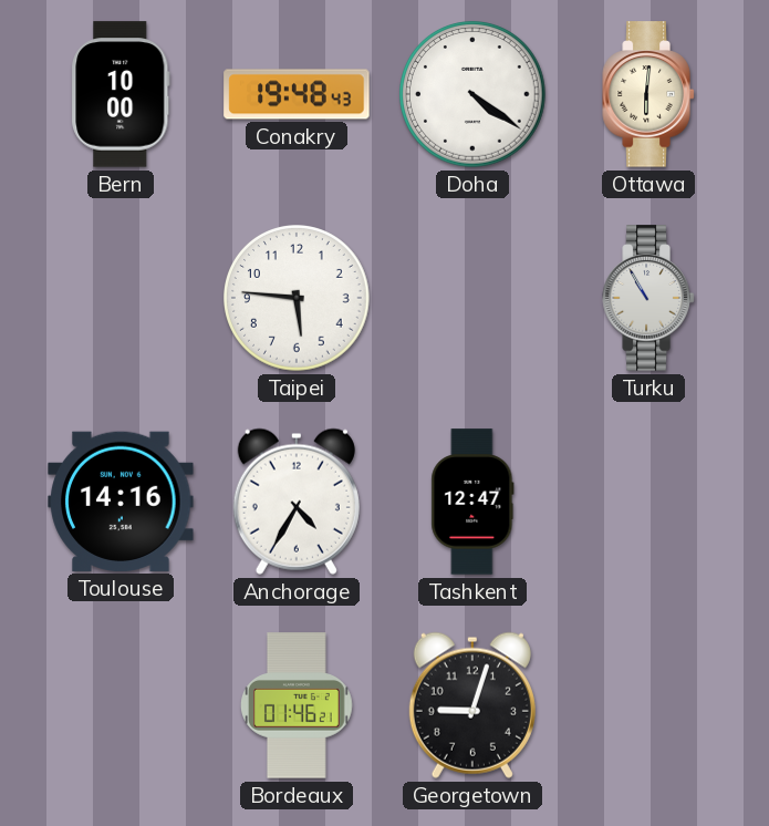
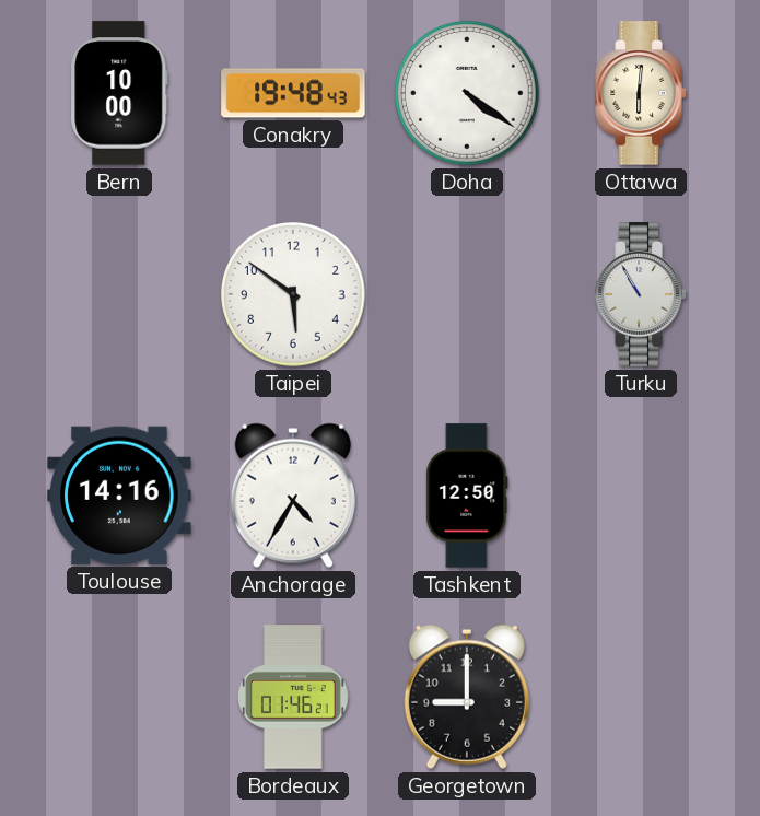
Taipei: 5:46 -> 5:51
Tashkent: 12:47 -> 12:50
Georgetown: 9:03 -> 9:00
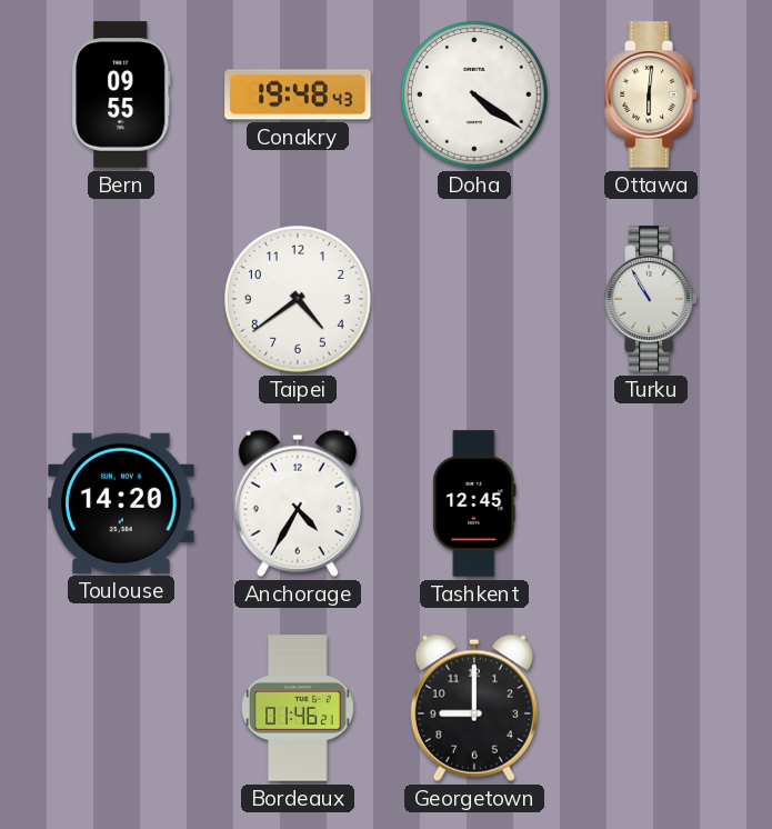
Bern: 10:00 -> 09:55
Taipei: 5:51 -> 4:39
Toulouse: 14:16 -> 14:20
Tashkent: 12:50 -> 12:45
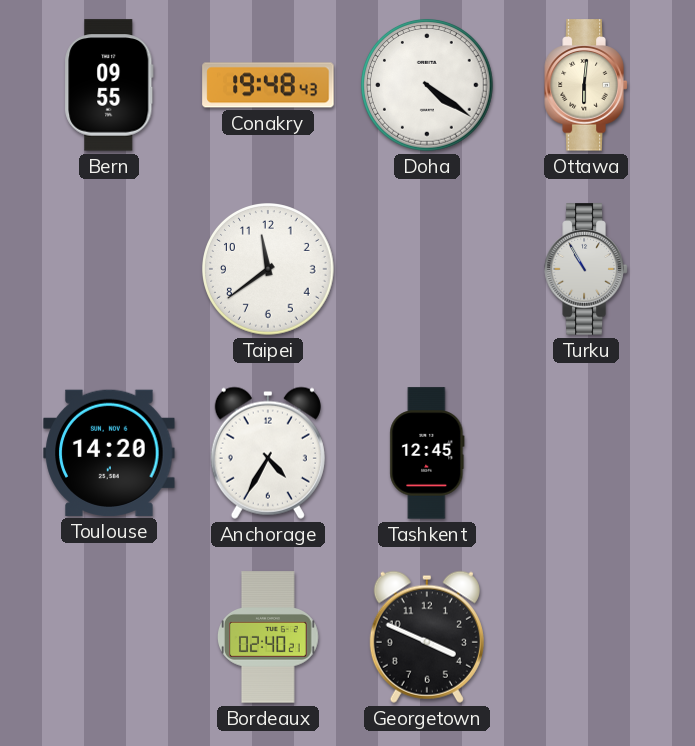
Taipei: 4:39 -> 11:39
Bordeaux: 01:46 -> 02:40
Georgetown: 9:00 -> 3:49
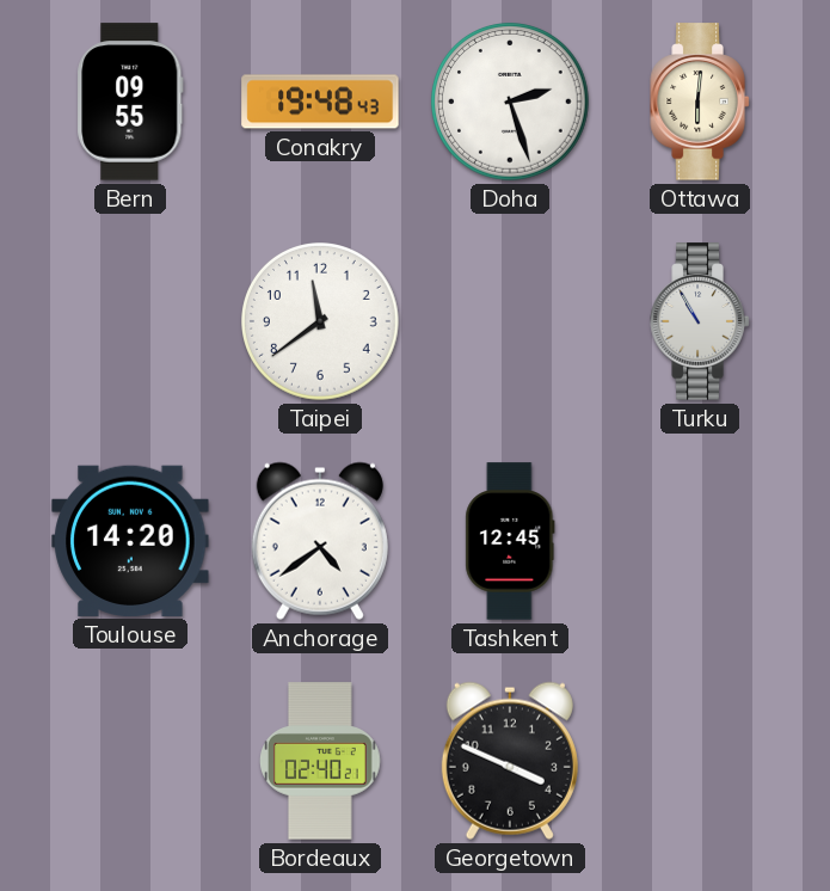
Doha: 4:21 -> 2:27
Anchorage: 4:35 -> 4:39
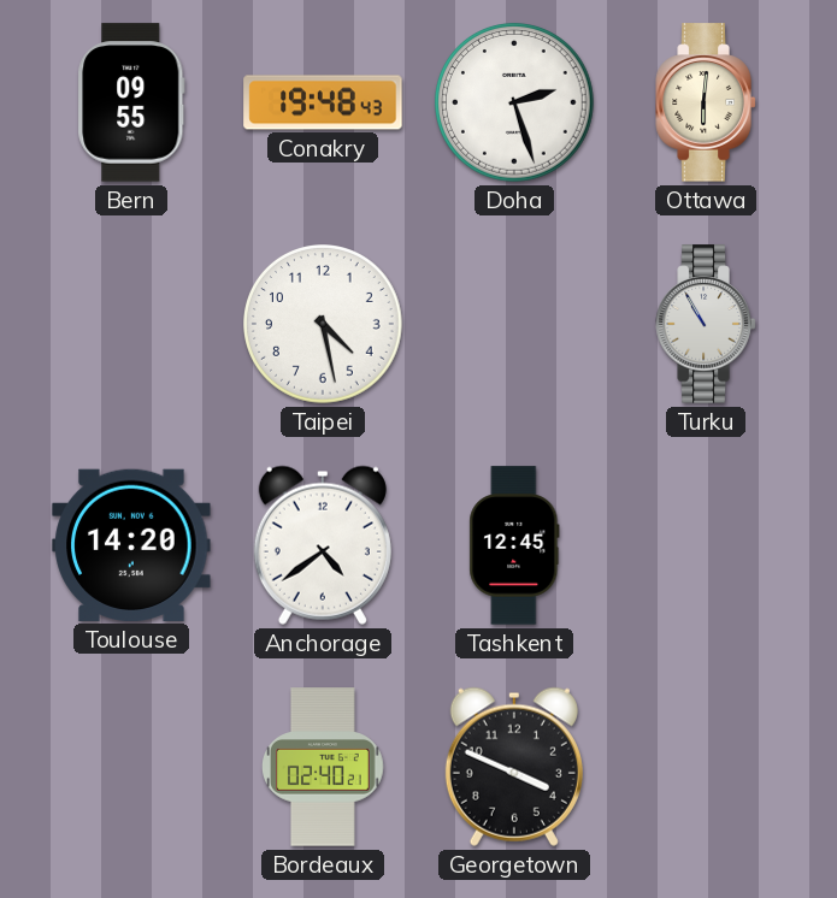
Taipei: 11:39 -> 4:28
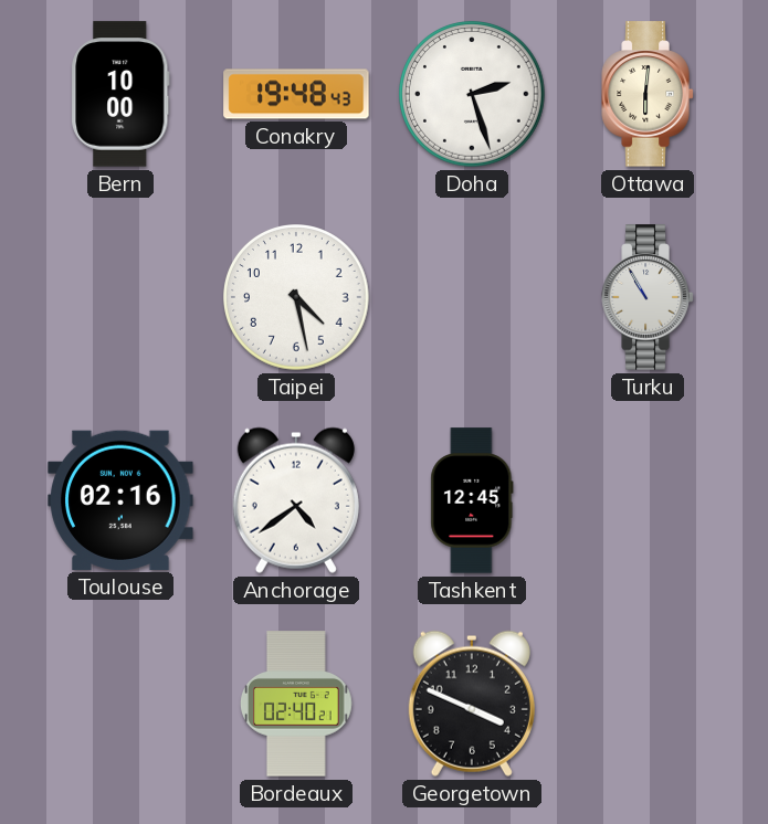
Bern: 09:55 -> 10:00
Toulouse: 14:20 -> 02:16
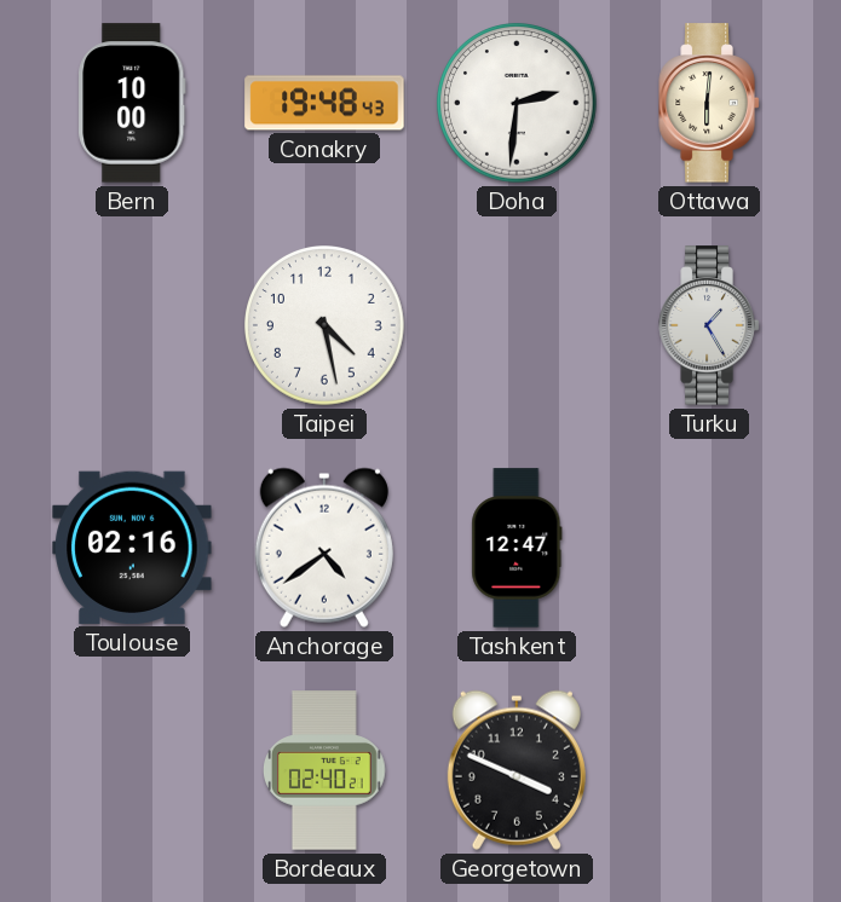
Doha: 2:27 -> 2:31
Turku: 10:55 -> 1:25
Tashkent: 12:45 -> 12:47
